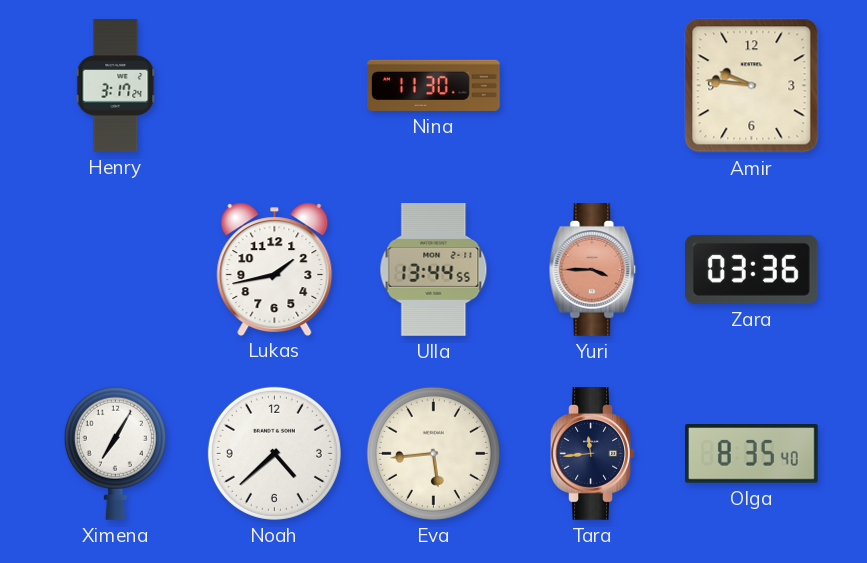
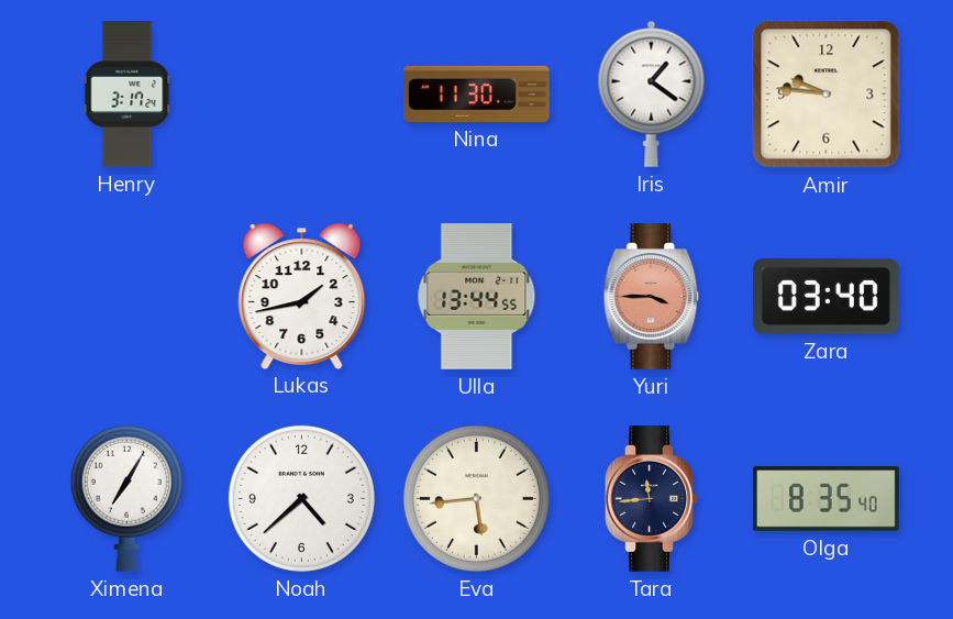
Iris: none -> 1:21
Zara: 03:36 -> 03:40
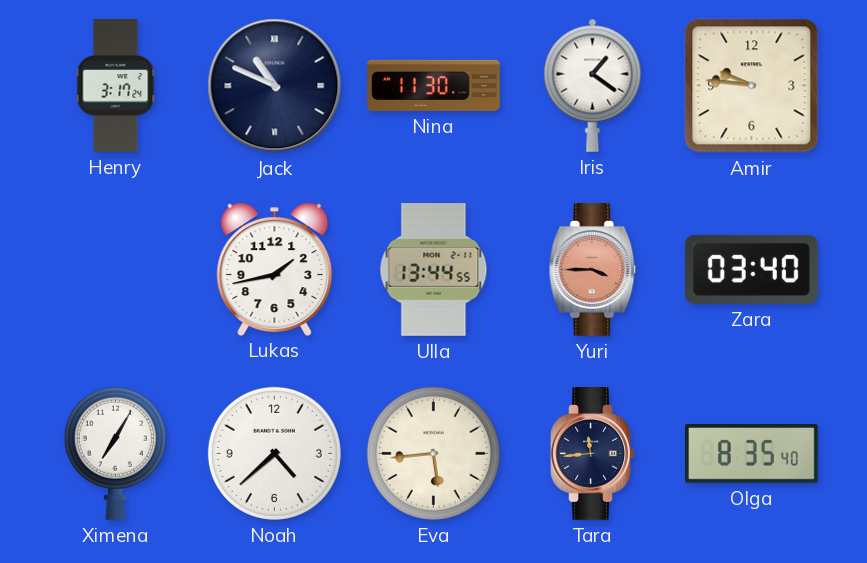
Jack: none -> 10:49
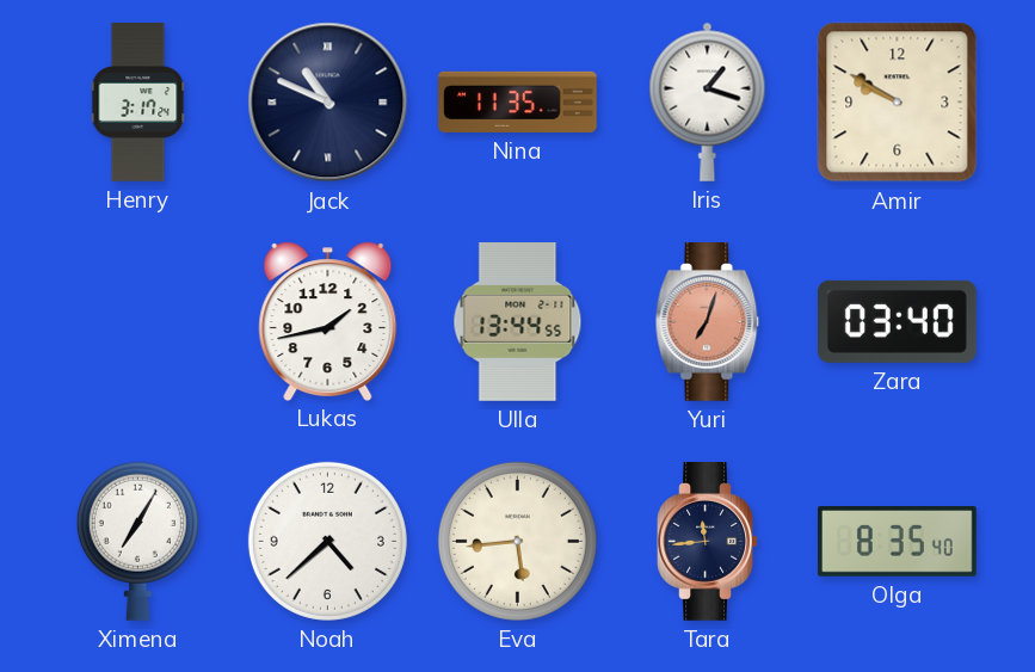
Nina: 11:30 -> 11:35
Iris: 1:21 -> 1:18
Amir: 9:46 -> 9:50
Yuri: 3:45 -> 7:03
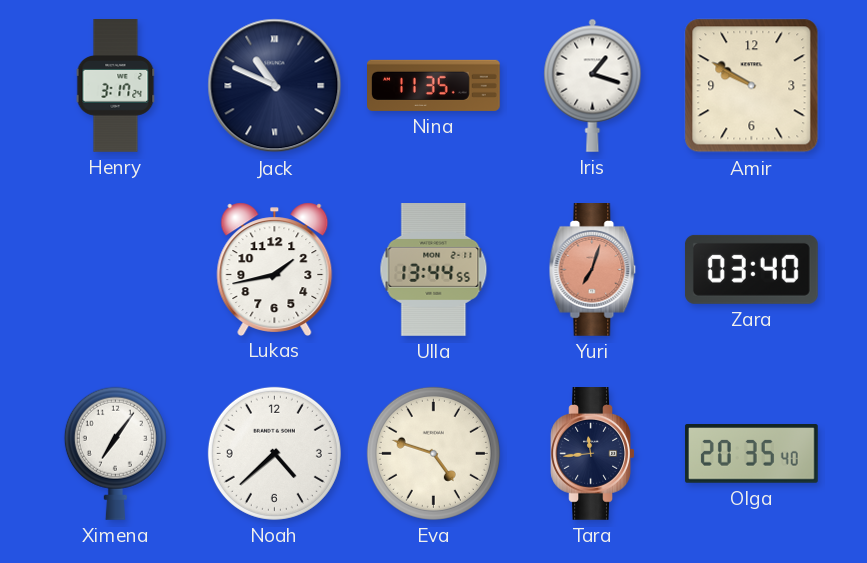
Ximena: 7:05 -> 7:06
Eva: 5:44 -> 4:48
Olga: 8:35 -> 20:35
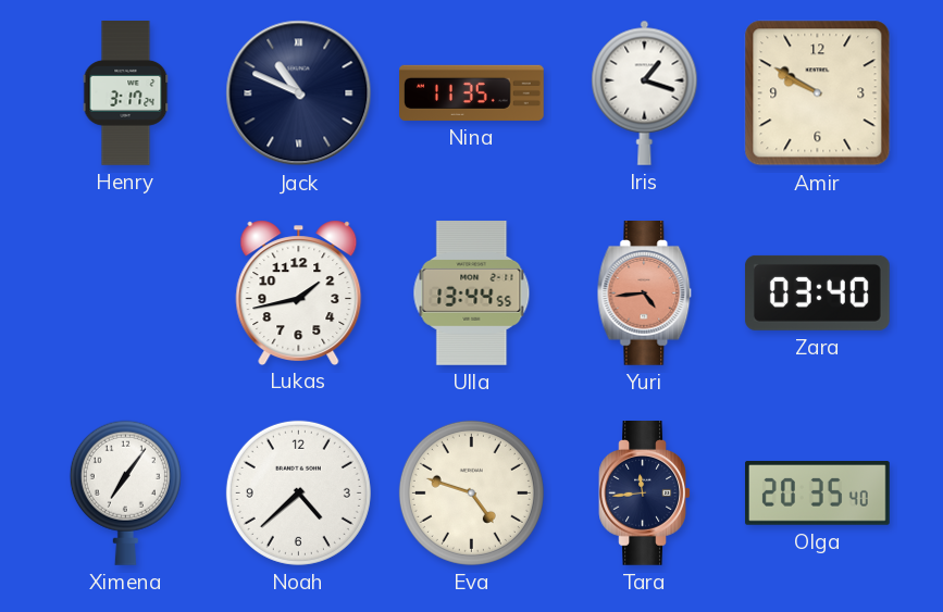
Yuri: 7:03 -> 4:44
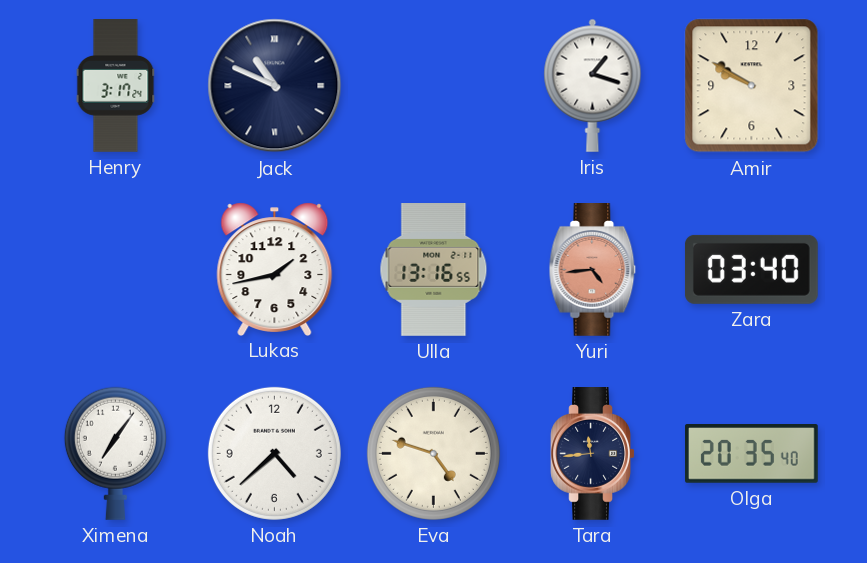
Nina: 11:35 -> none
Ulla: 13:44 -> 13:16
